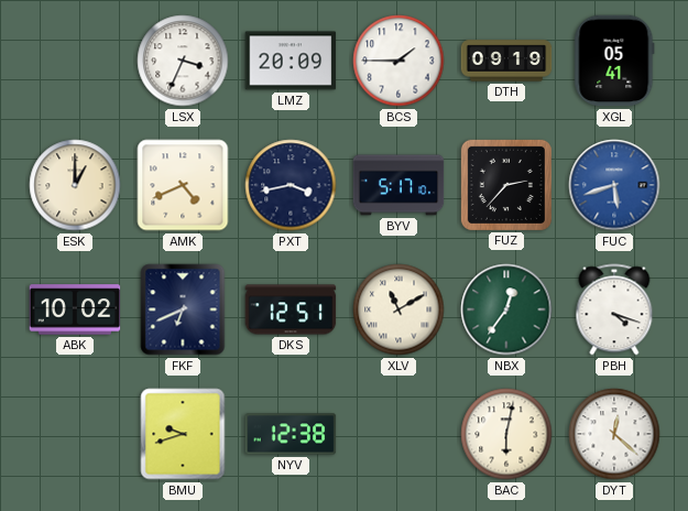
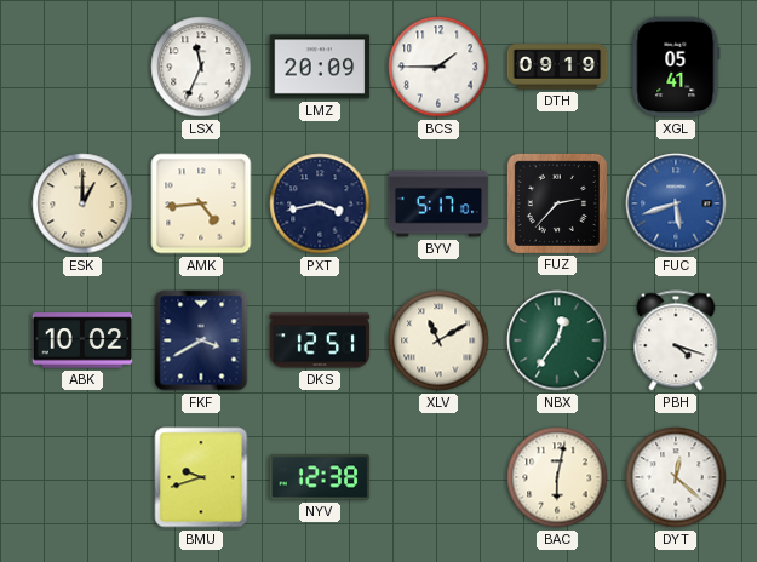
LSX: 3:34 -> 11:34
AMK: 4:41 -> 4:44
FKF: 6:41 -> 3:40
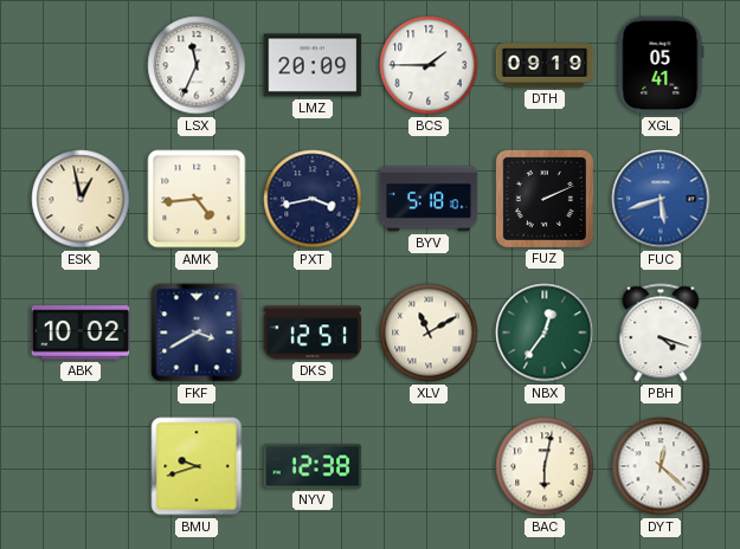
ESK: 1:00 -> 12:58
BYV: 5:17 -> 5:18
FUZ: 2:37 -> 2:11
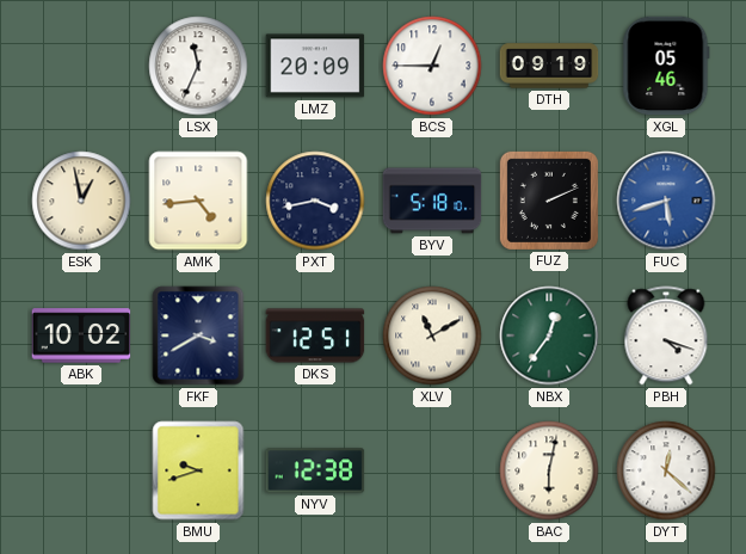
BCS: 1:45 -> 12:45
XGL: 05:41 -> 05:46
